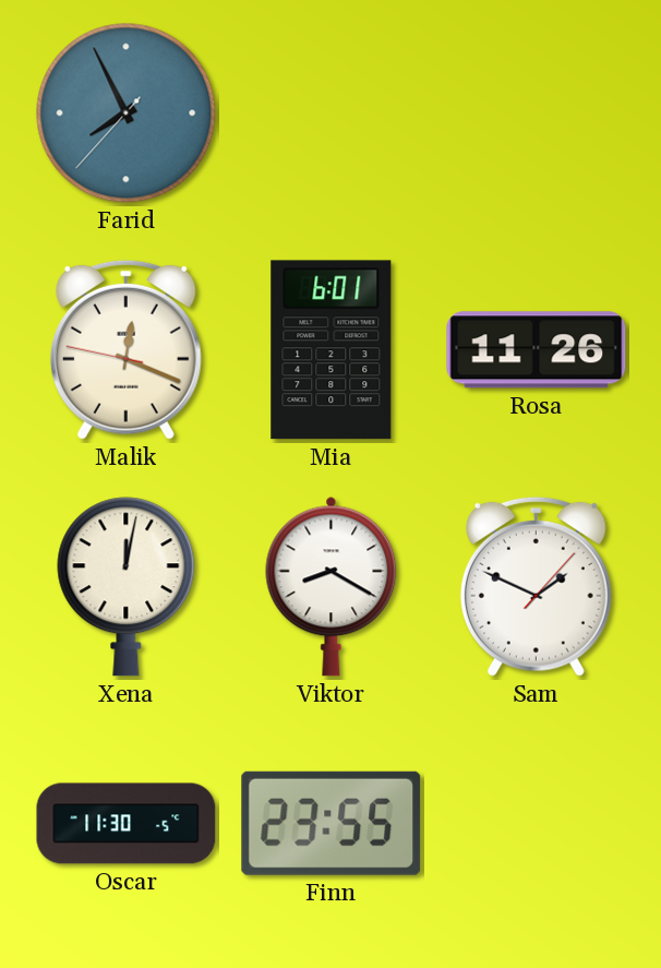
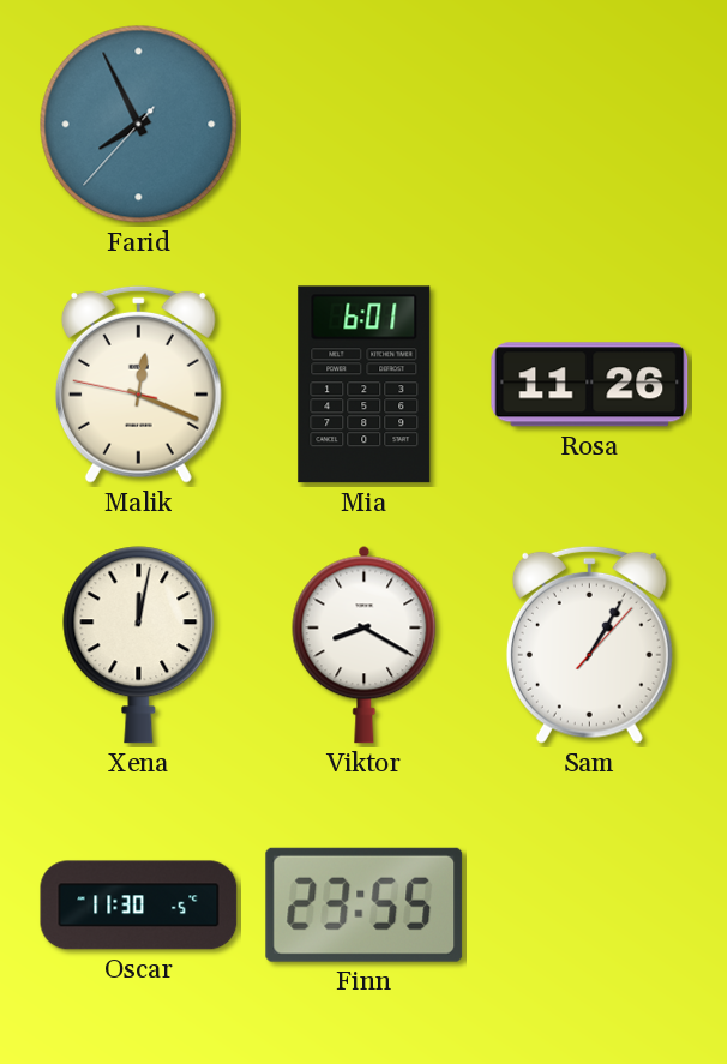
Sam: 1:49 -> 1:05
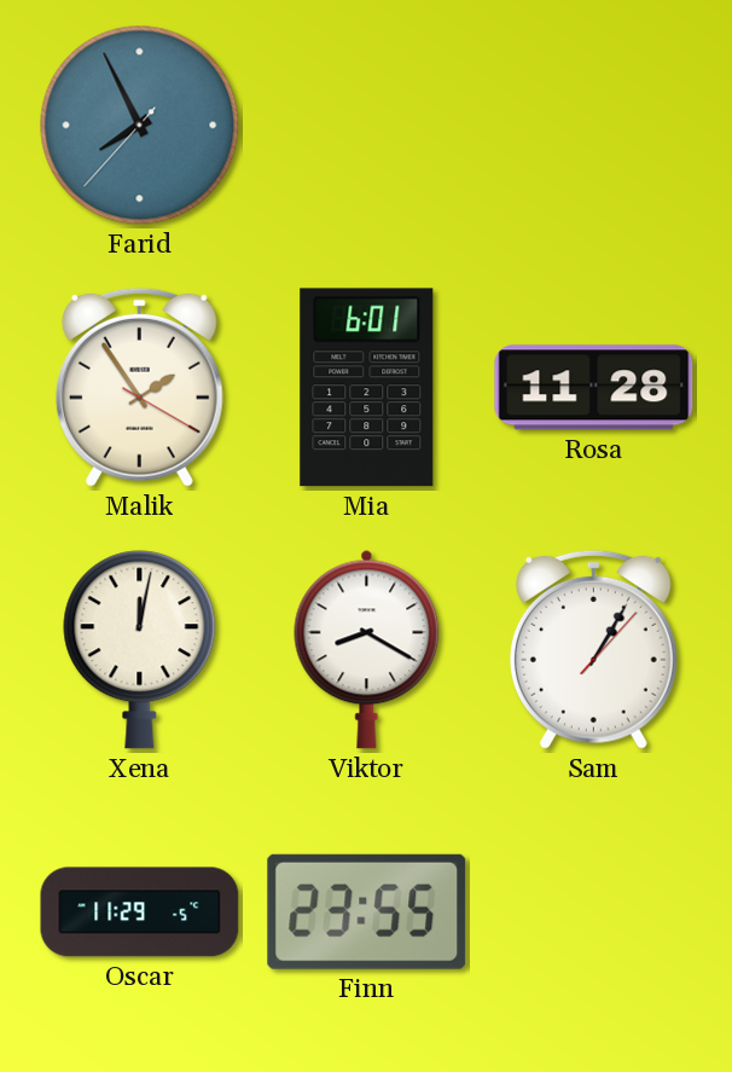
Malik: 12:18 -> 1:54
Rosa: 11:26 -> 11:28
Oscar: 11:30 -> 11:29
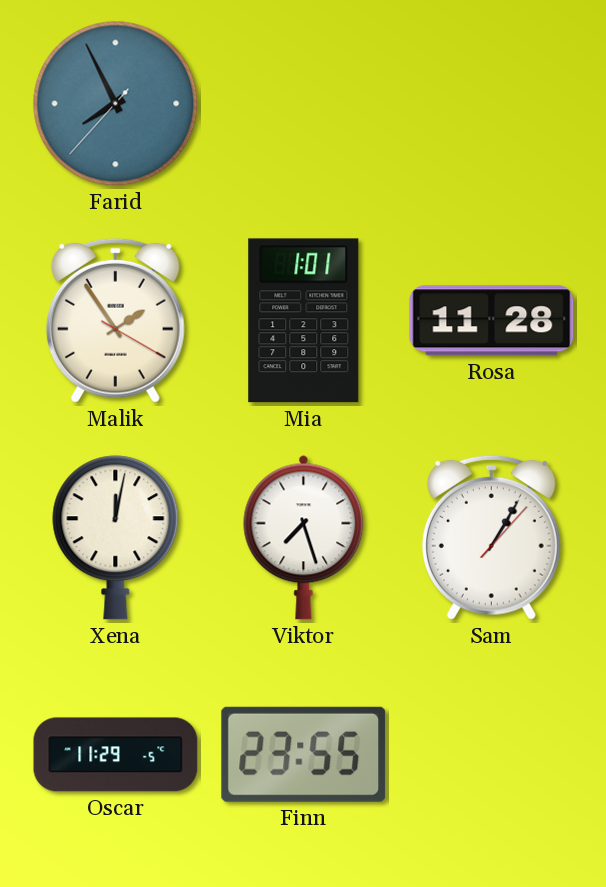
Mia: 6:01 -> 1:01
Viktor: 8:20 -> 7:27
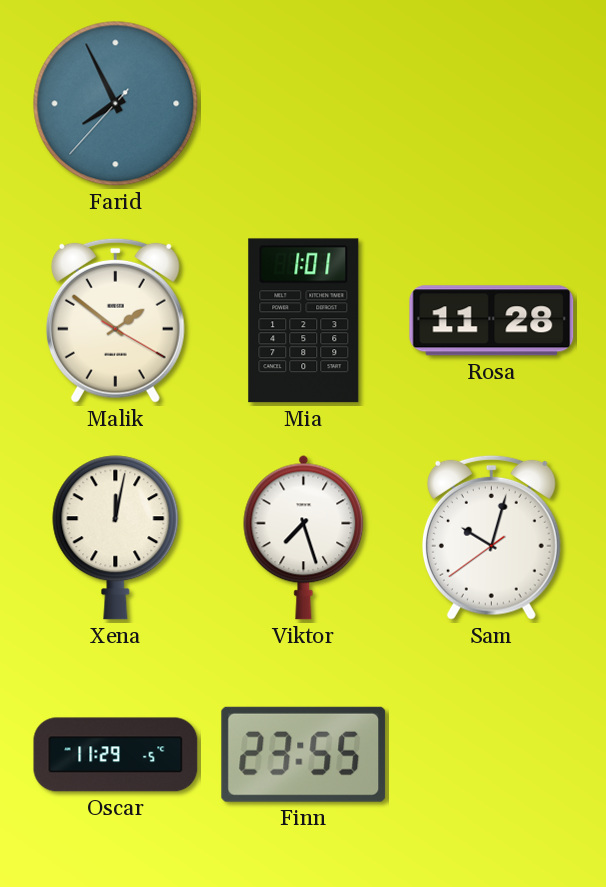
Malik: 1:54 -> 1:51
Sam: 1:05 -> 10:02
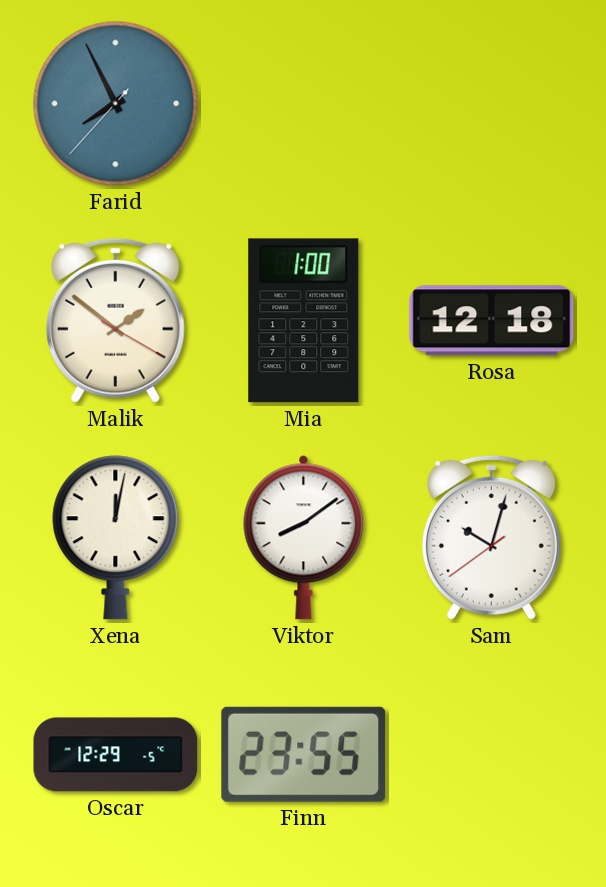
Mia: 1:01 -> 1:00
Rosa: 11:28 -> 12:18
Viktor: 7:27 -> 8:09
Oscar: 11:29 -> 12:29
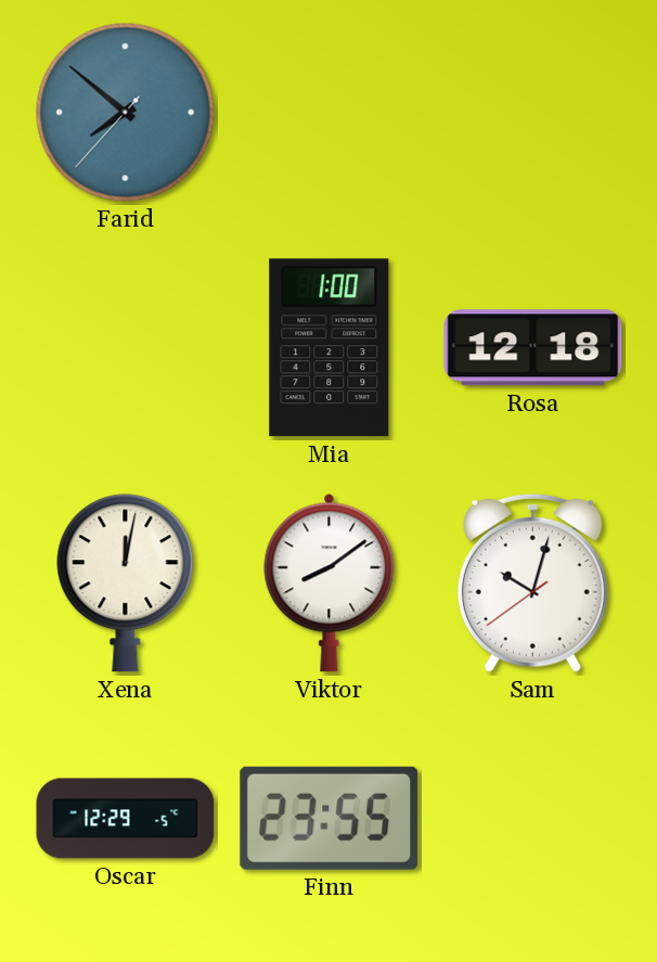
Farid: 7:55 -> 7:51
Malik: 1:51 -> none
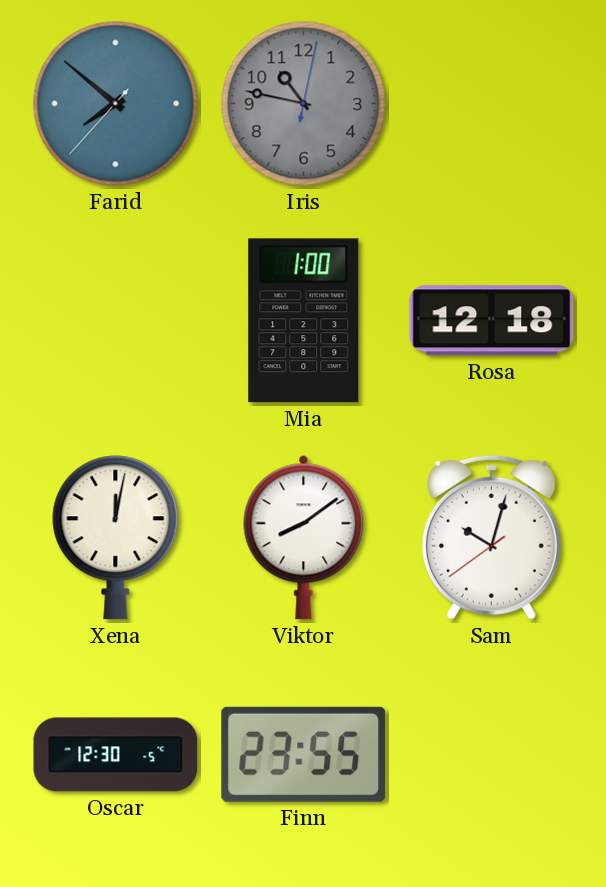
Iris: none -> 10:47
Oscar: 12:29 -> 12:30
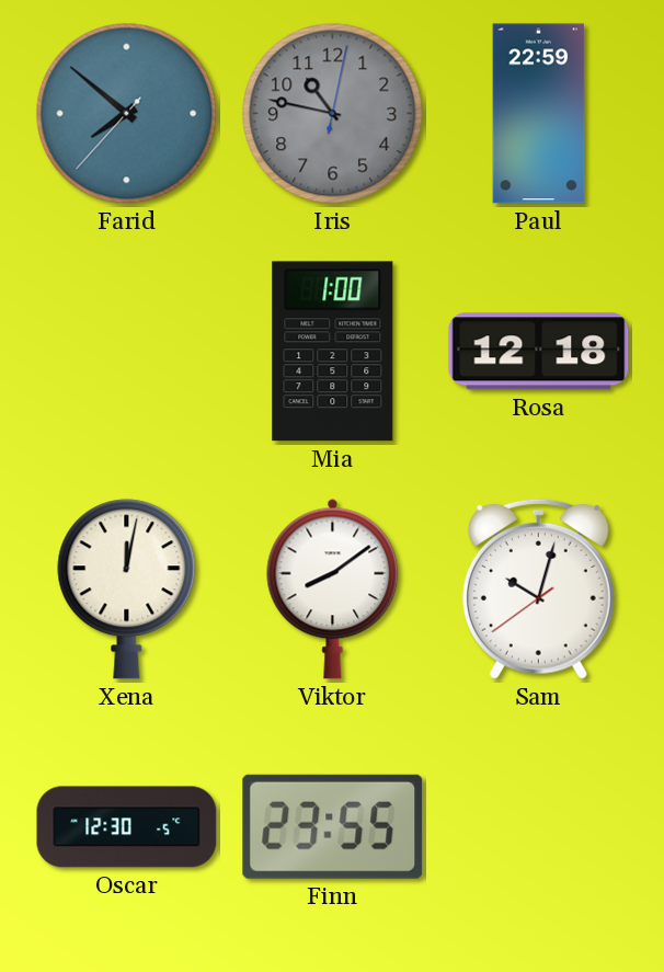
Paul: none -> 22:59
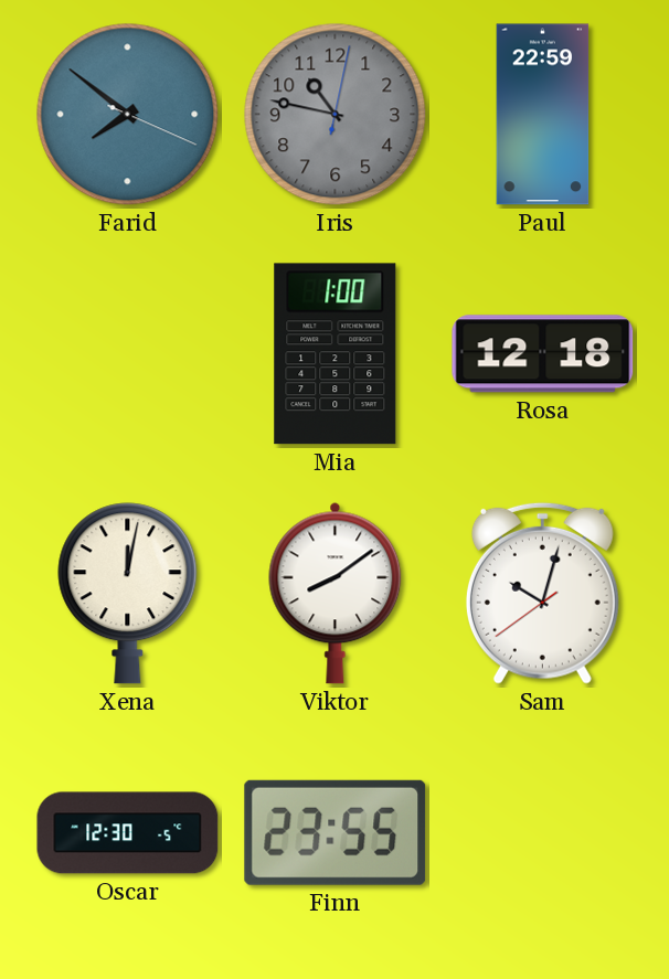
Farid: 7:51:37 -> 7:51:19
